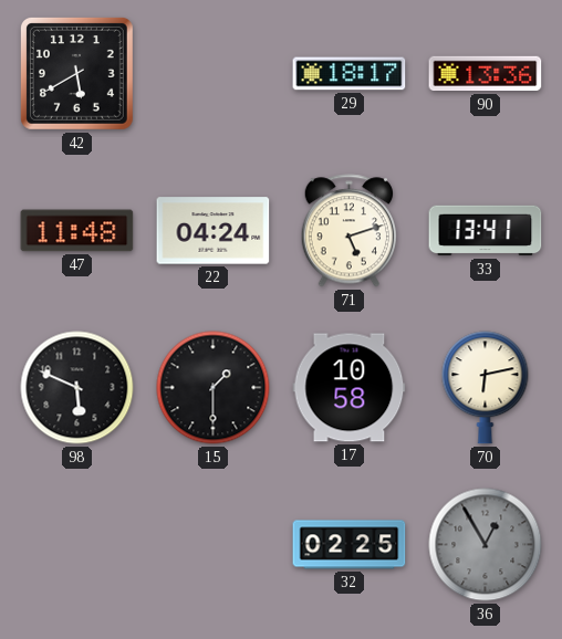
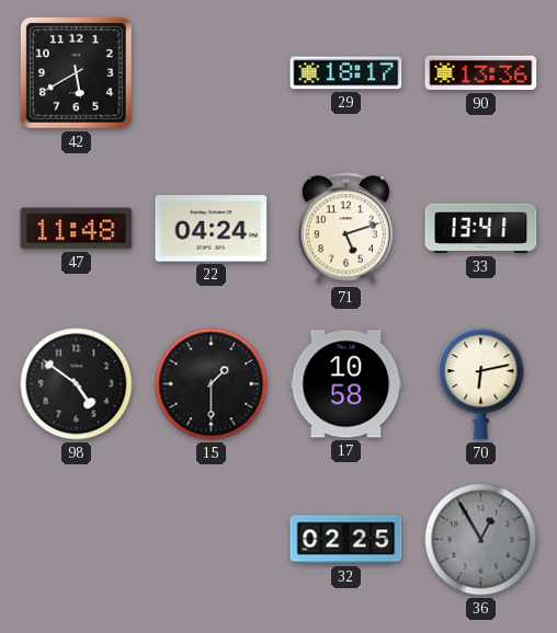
98: 5:49 -> 4:51
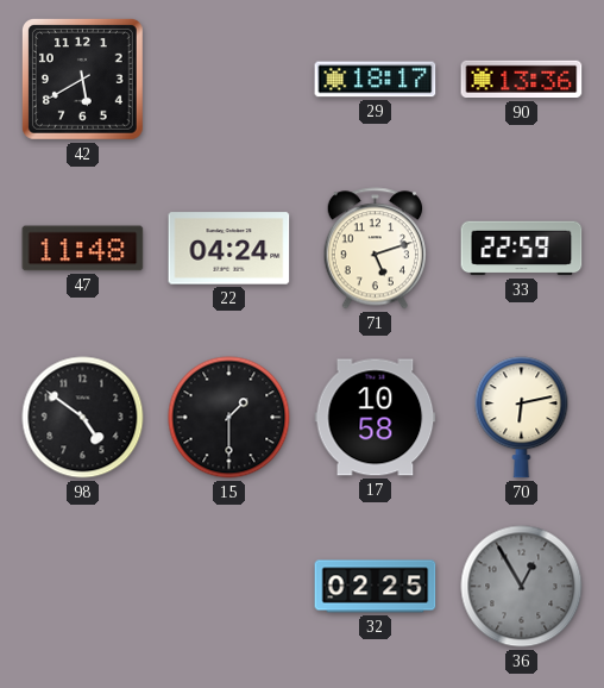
33: 13:41 -> 22:59
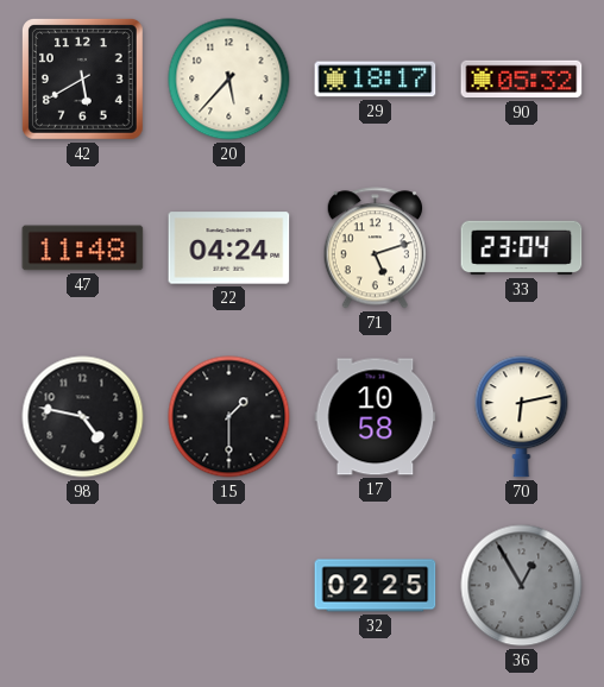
20: none -> 5:37
90: 13:36 -> 05:32
33: 22:59 -> 23:04
98: 4:51 -> 4:47
